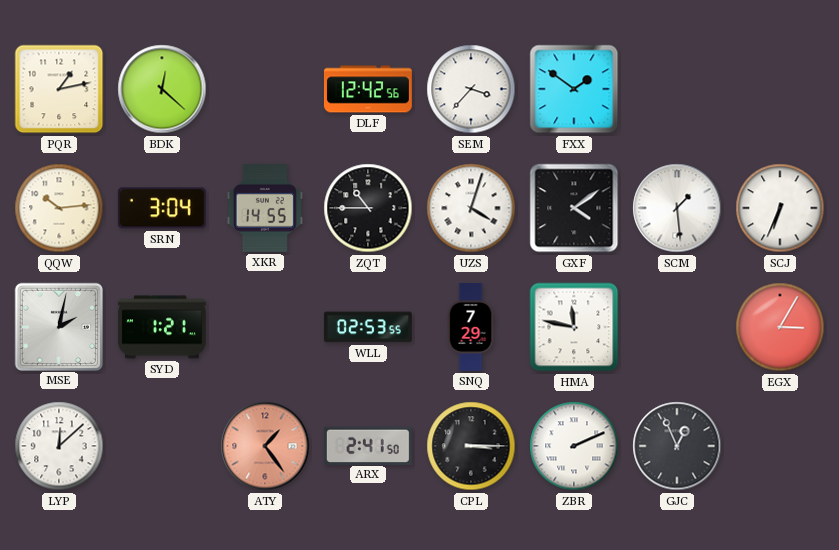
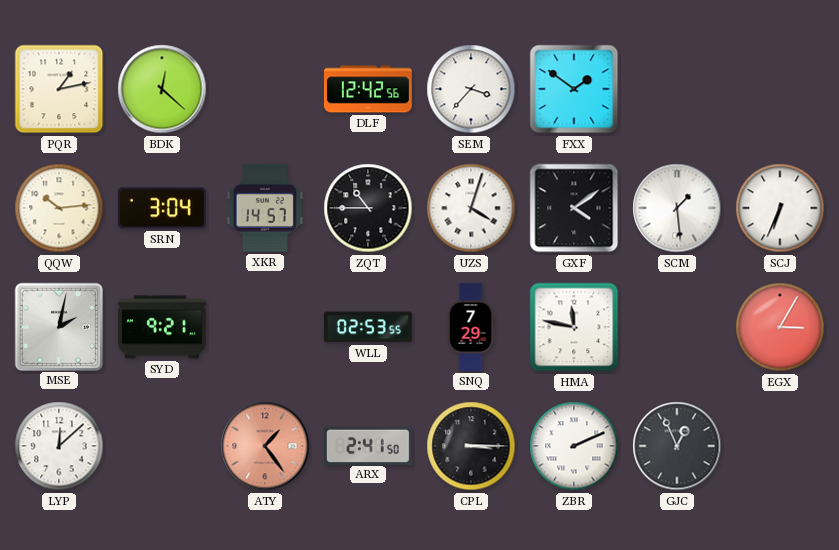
XKR: 14:55 -> 14:57
SYD: 1:21 -> 9:21
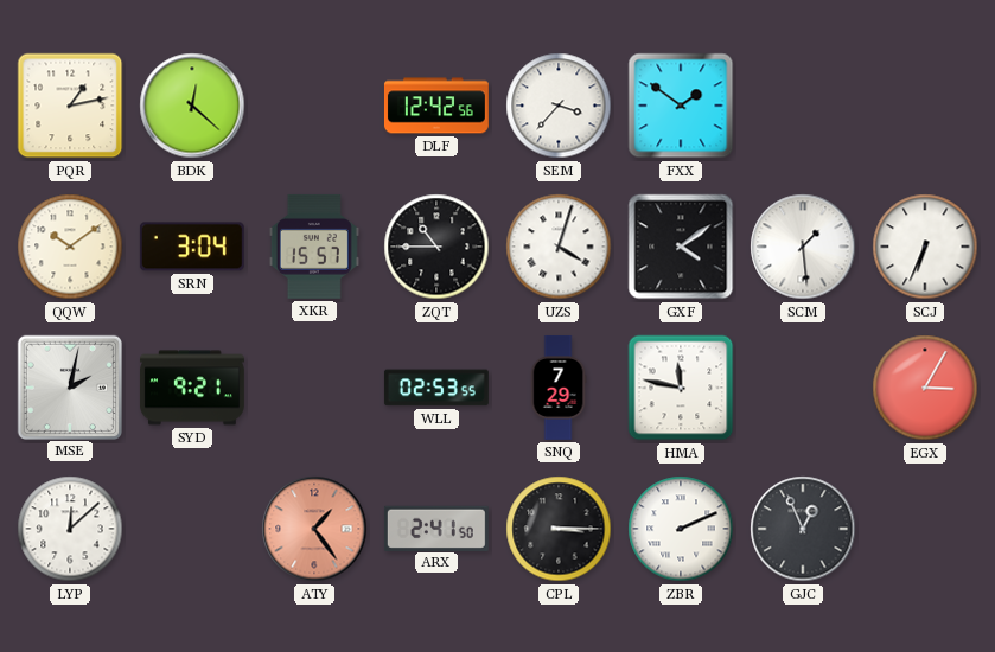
QQW: 10:14 -> 10:09
XKR: 14:57 -> 15:57
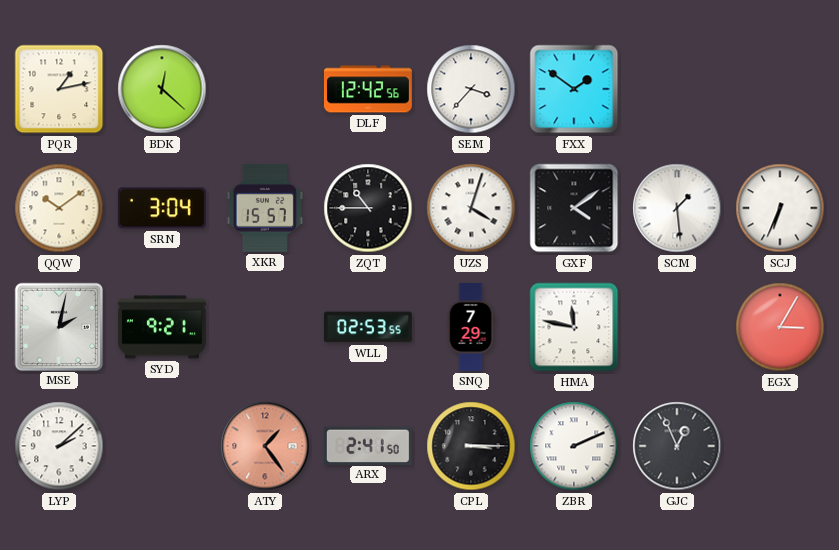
LYP: 12:08 -> 2:08
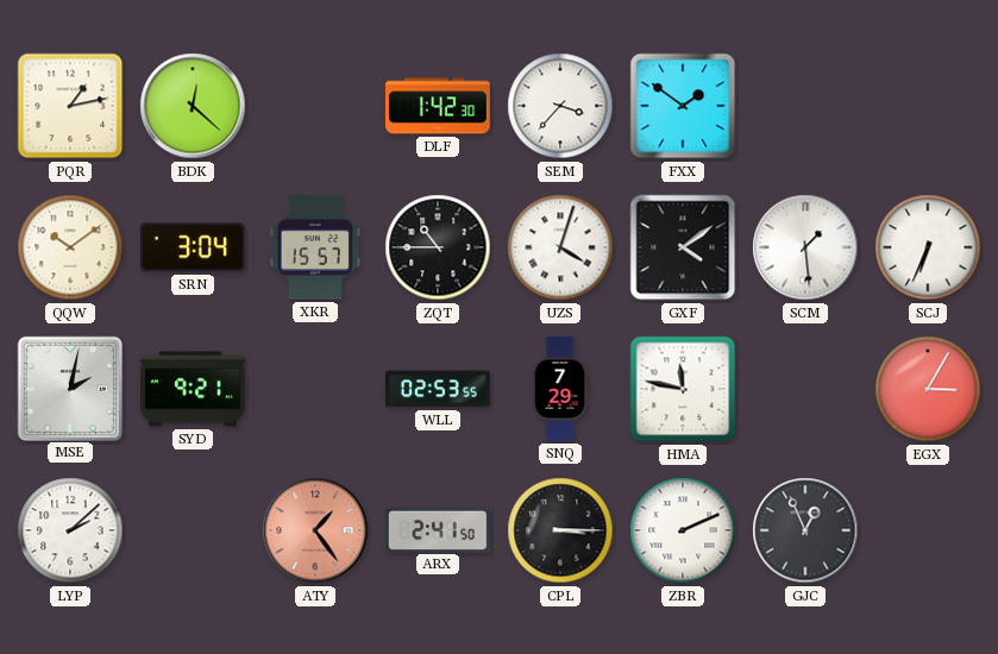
DLF: 12:42 -> 1:42
